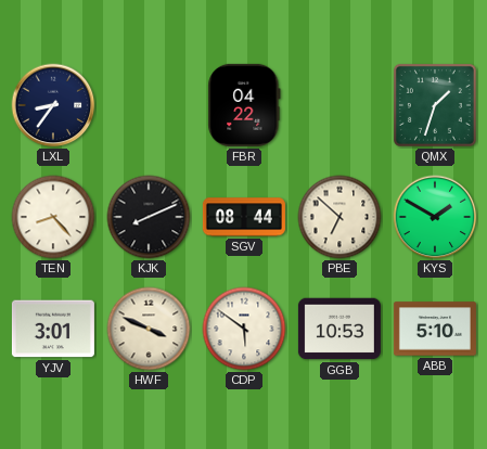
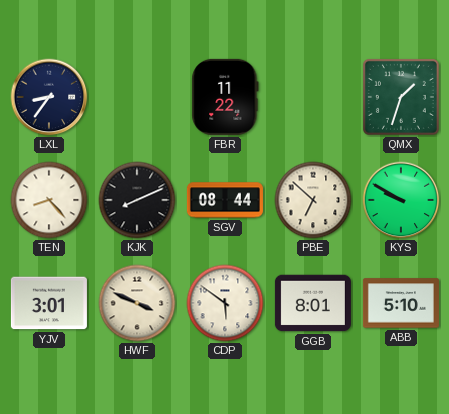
FBR: 04:22 -> 11:22
KYS: 1:50 -> 9:50
GGB: 10:53 -> 8:01
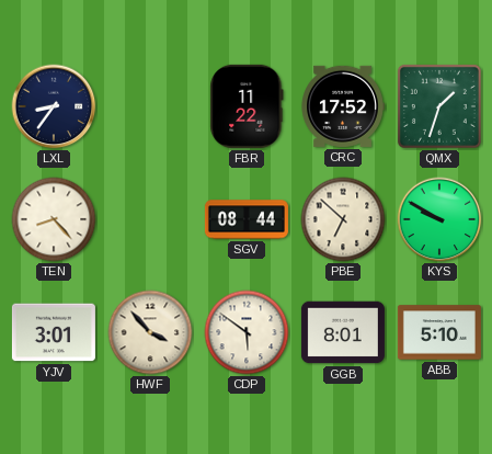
CRC: none -> 17:52
KJK: 8:11 -> none
HWF: 3:49 -> 3:53
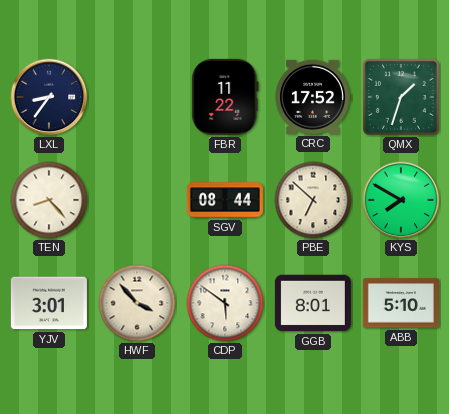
KYS: 9:50 -> 7:50
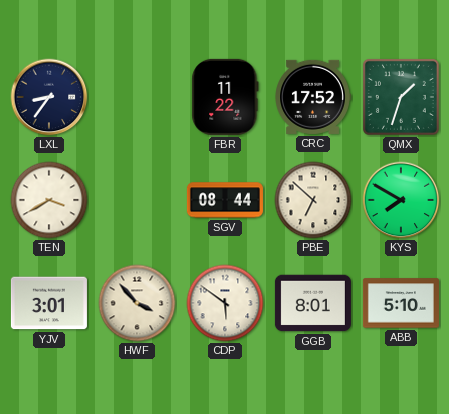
TEN: 8:23 -> 3:40
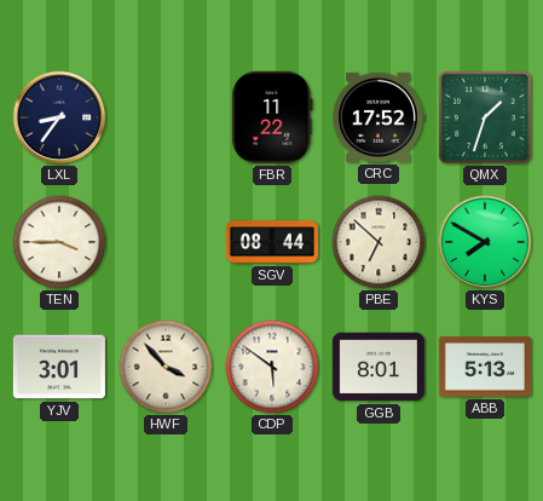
TEN: 3:40 -> 3:45
ABB: 5:10 -> 5:13
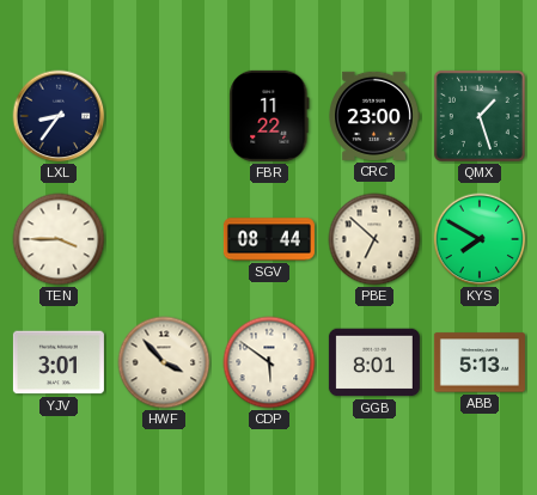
CRC: 17:52 -> 23:00
QMX: 1:33 -> 1:27
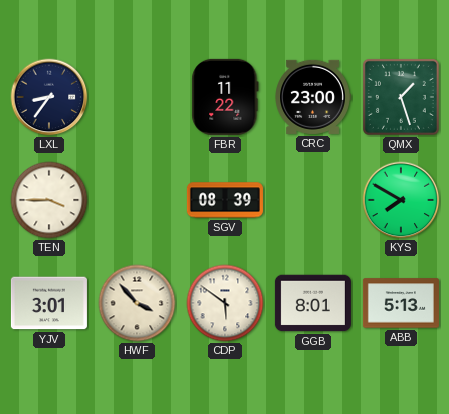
SGV: 08:44 -> 08:39
PBE: 6:52 -> none
